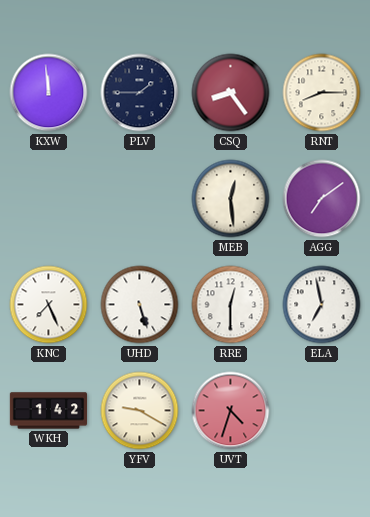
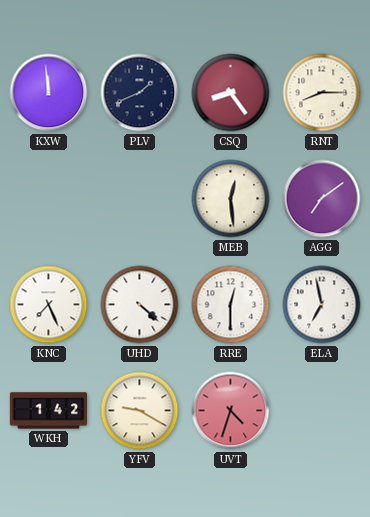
PLV: 1:45 -> 1:41
UHD: 5:27 -> 4:22
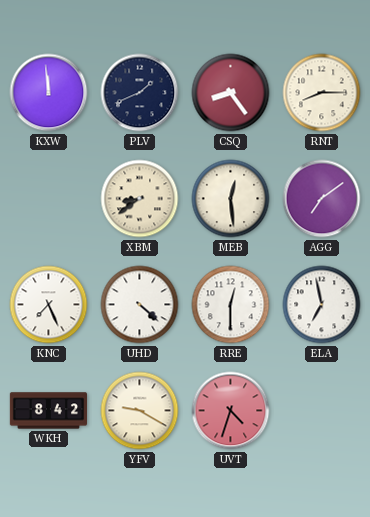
XBM: none -> 8:39
WKH: 1:42 -> 8:42
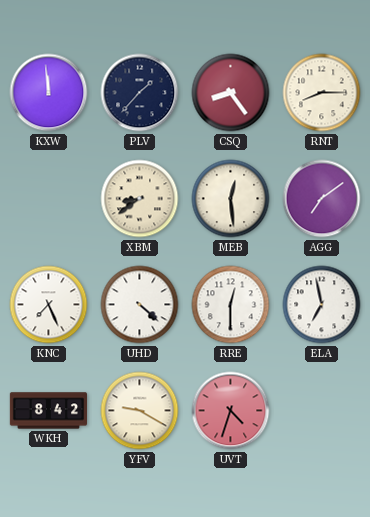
PLV: 1:41 -> 1:37
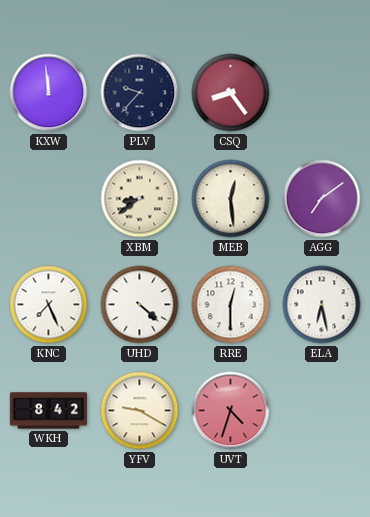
PLV: 1:37 -> 9:37
RNT: 8:15 -> none
ELA: 6:58 -> 6:28
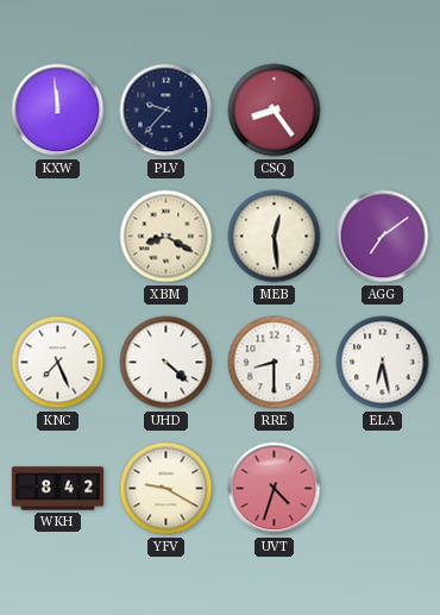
XBM: 8:39 -> 8:20
RRE: 12:30 -> 8:30
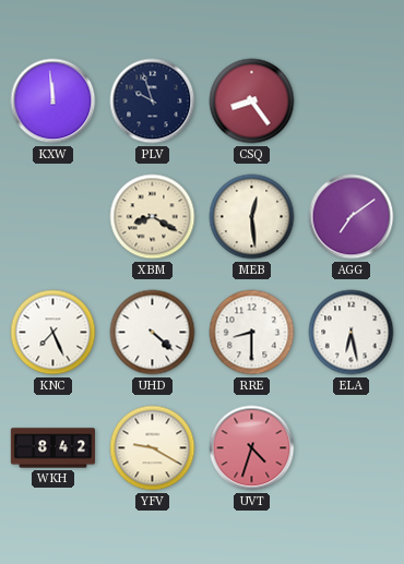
PLV: 9:37 -> 9:57
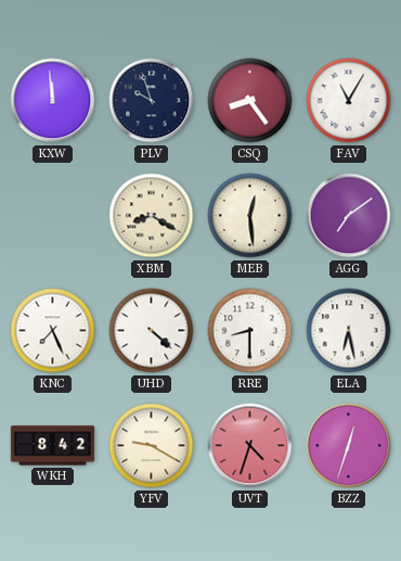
FAV: none -> 11:05
BZZ: none -> 12:33
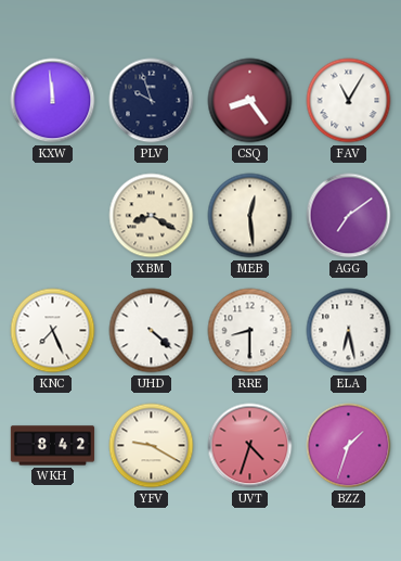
BZZ: 12:33 -> 1:33
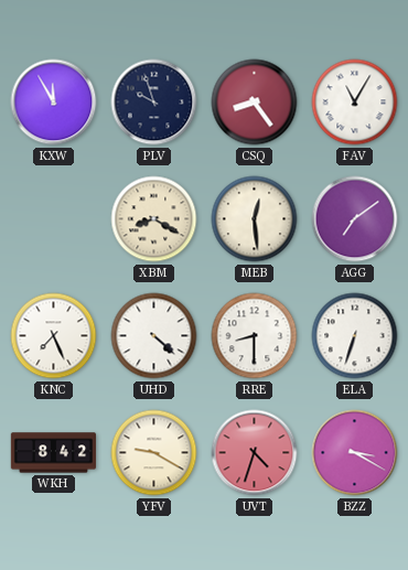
KXW: 11:59 -> 11:55
ELA: 6:28 -> 6:33
BZZ: 1:33 -> 3:20
